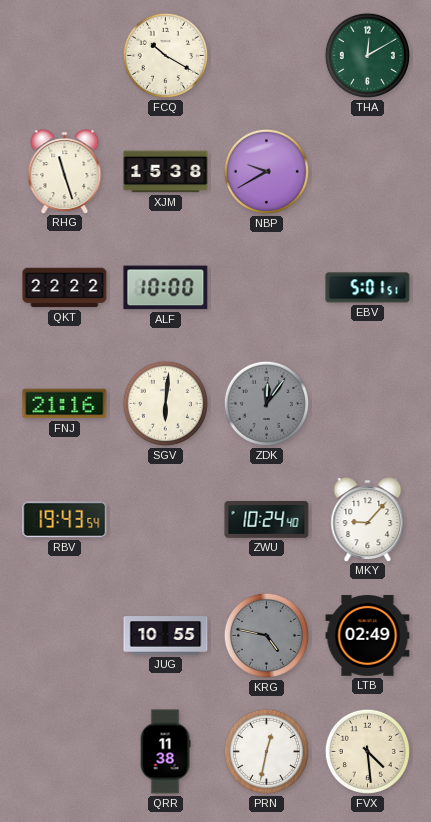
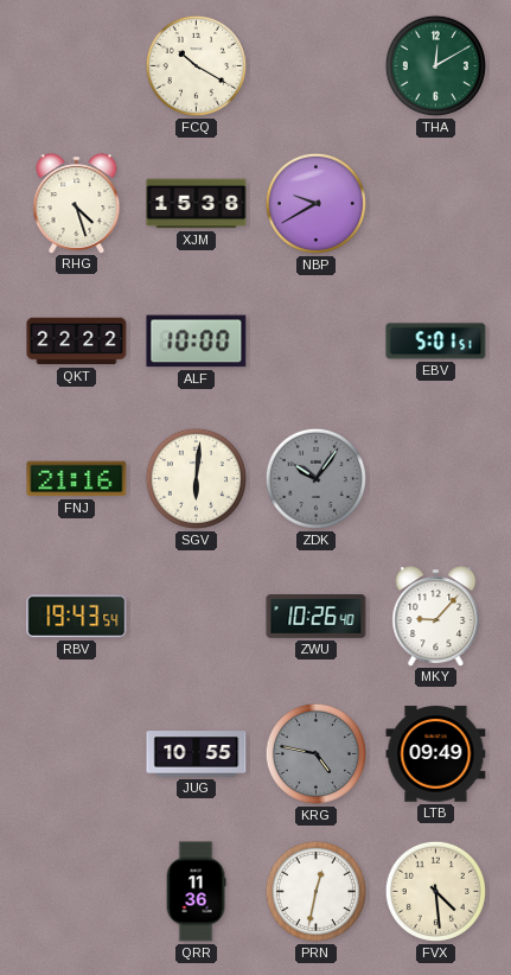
RHG: 11:27 -> 4:27
ZDK: 12:06 -> 10:06
ZWU: 10:24 -> 10:26
LTB: 02:49 -> 09:49
QRR: 11:38 -> 11:36
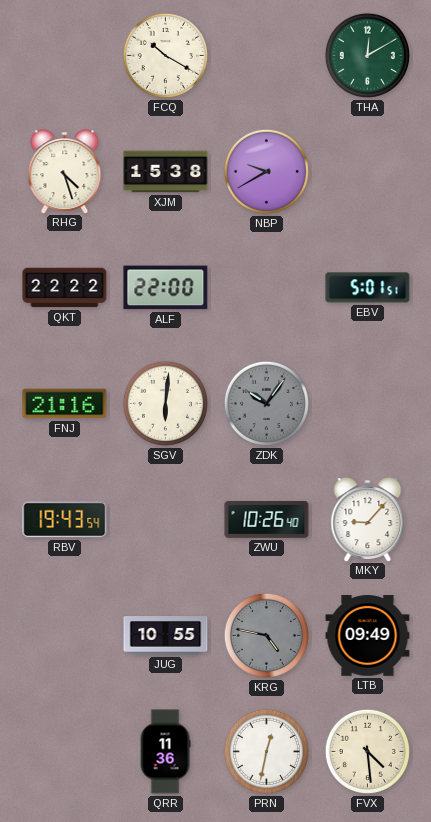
ALF: 10:00 -> 22:00
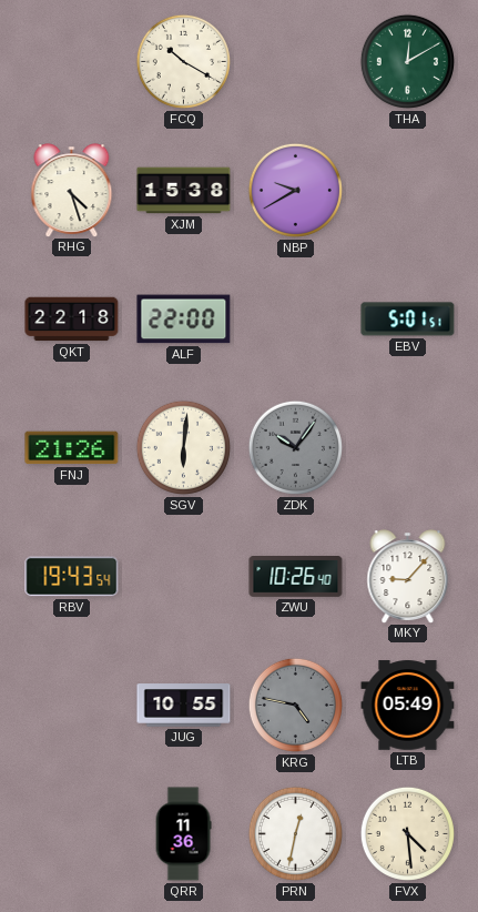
QKT: 22:22 -> 22:18
FNJ: 21:16 -> 21:26
LTB: 09:49 -> 05:49
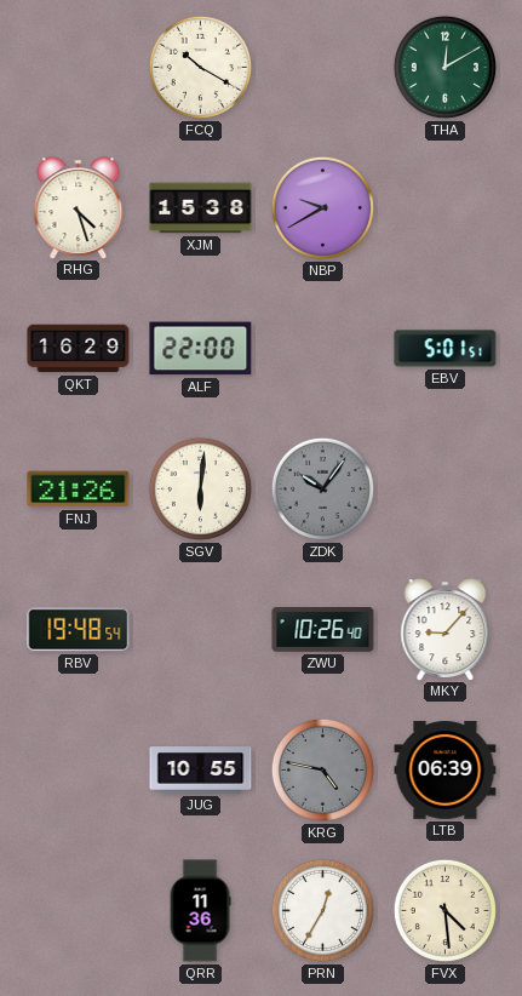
QKT: 22:18 -> 16:29
RBV: 19:43 -> 19:48
LTB: 05:49 -> 06:39
PRN: 12:32 -> 12:35
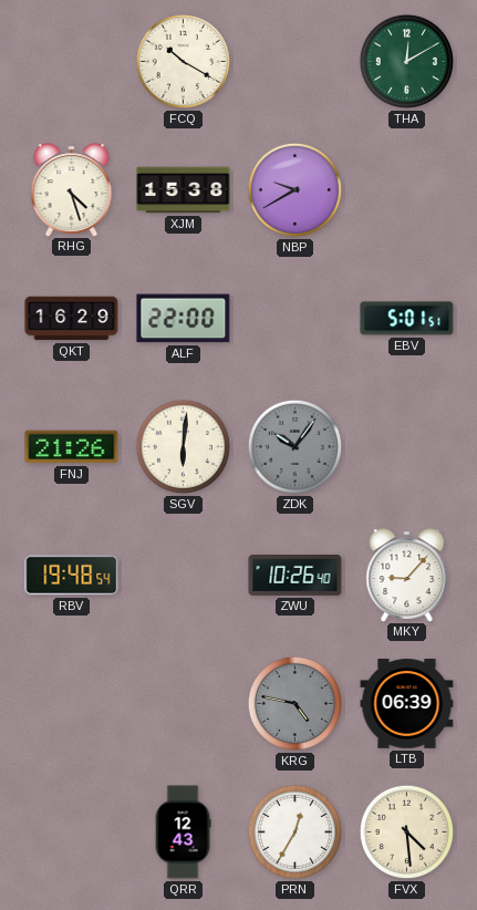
JUG: 10:55 -> none
QRR: 11:36 -> 12:43
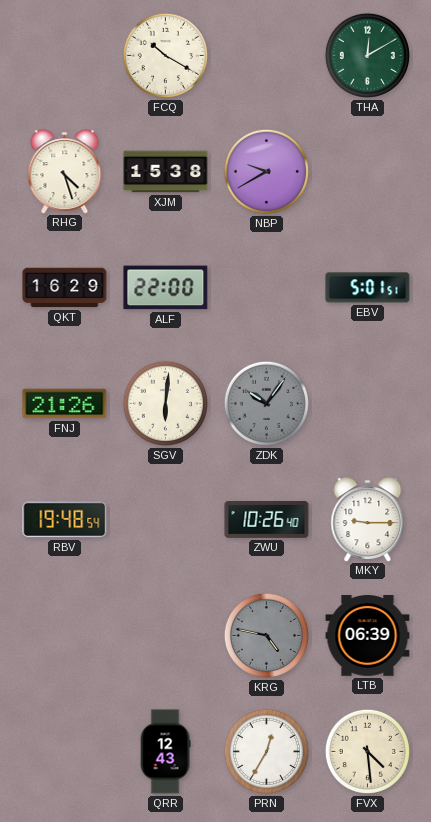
MKY: 9:07 -> 9:15
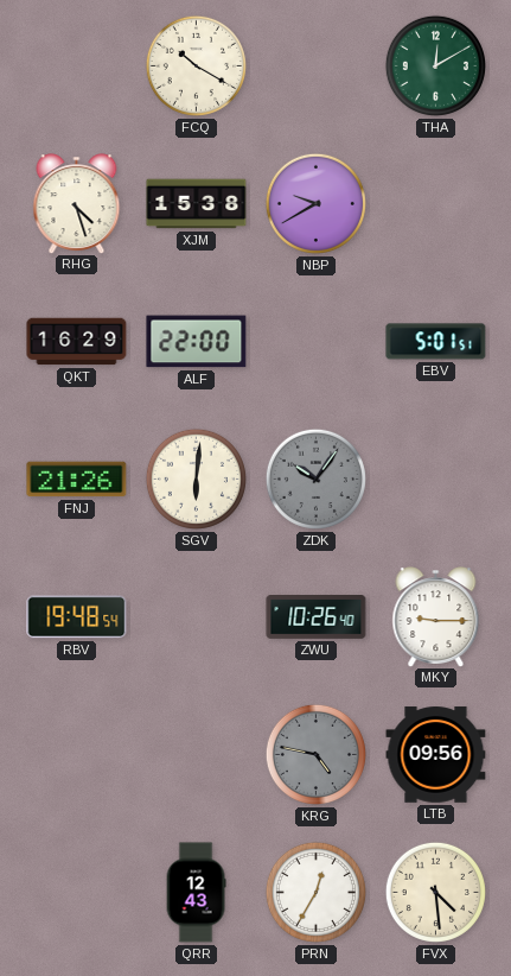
LTB: 06:39 -> 09:56
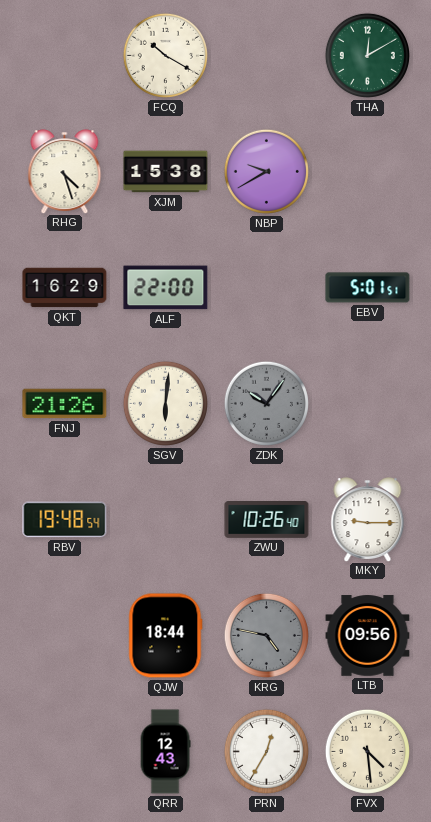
QJW: none -> 18:44
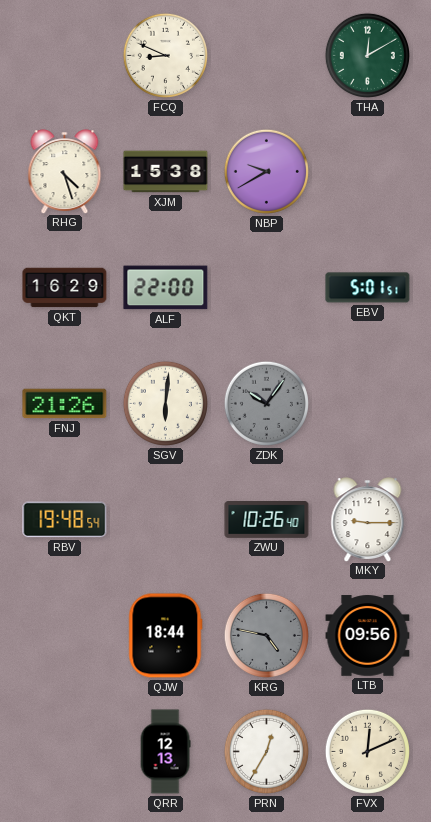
FCQ: 10:20 -> 8:49
QRR: 12:43 -> 12:13
FVX: 4:29 -> 12:11
